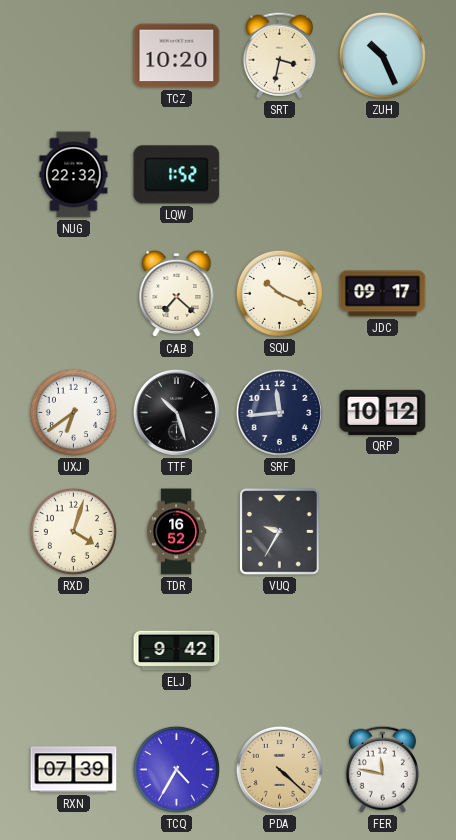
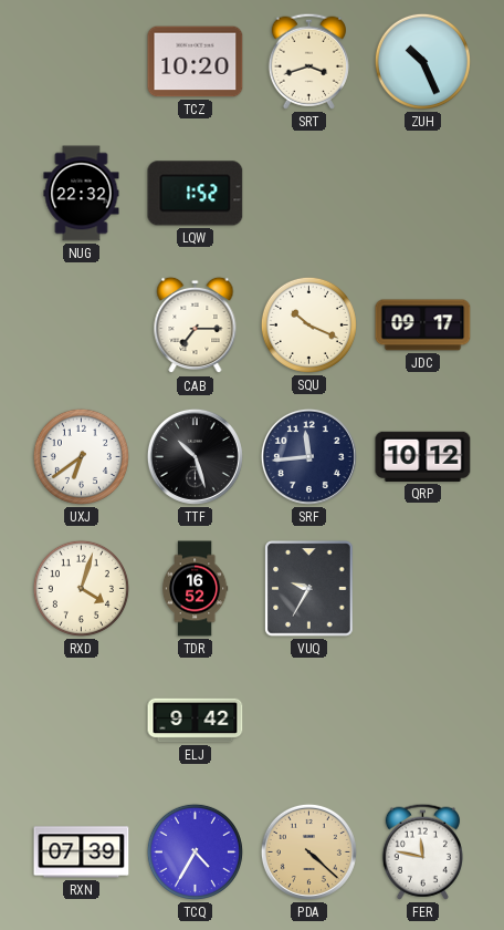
SRT: 3:32 -> 3:42
CAB: 7:22 -> 7:15
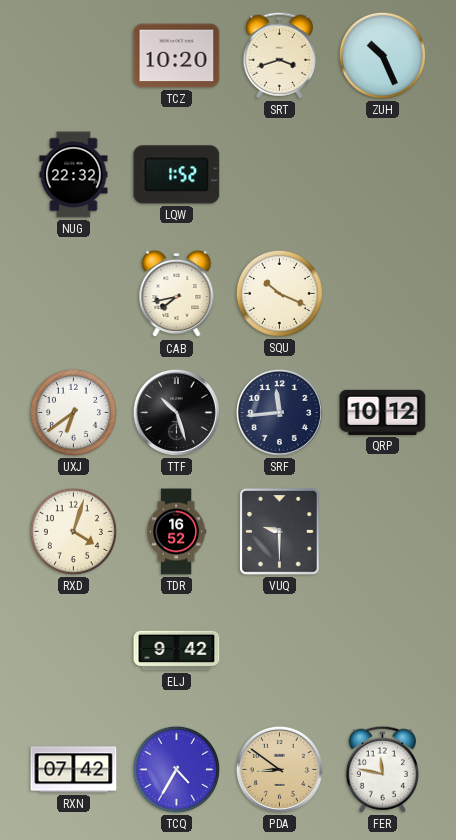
CAB: 7:15 -> 7:43
JDC: 09:17 -> none
VUQ: 9:35 -> 9:30
RXN: 07:39 -> 07:42
PDA: 4:22 -> 8:51
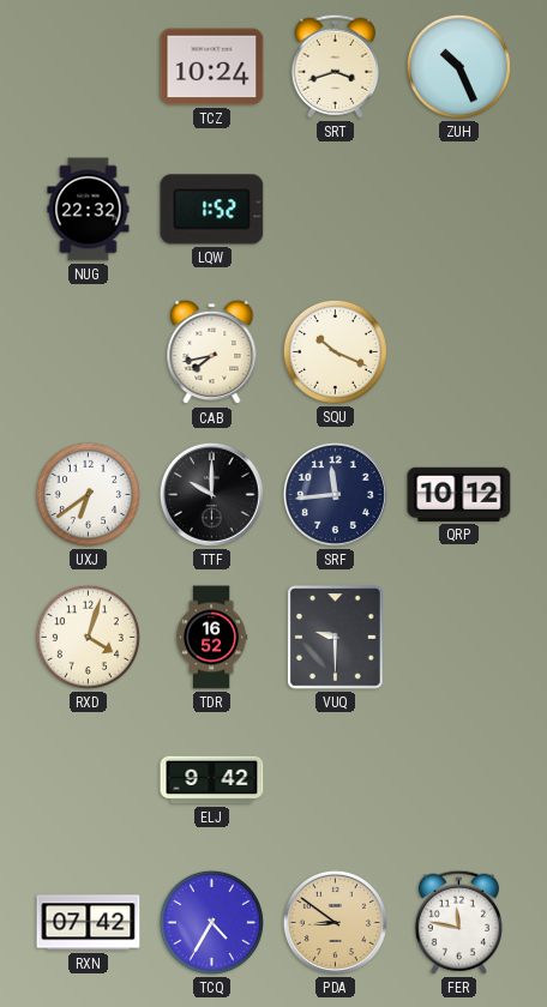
TCZ: 10:20 -> 10:24
TTF: 10:27 -> 10:00
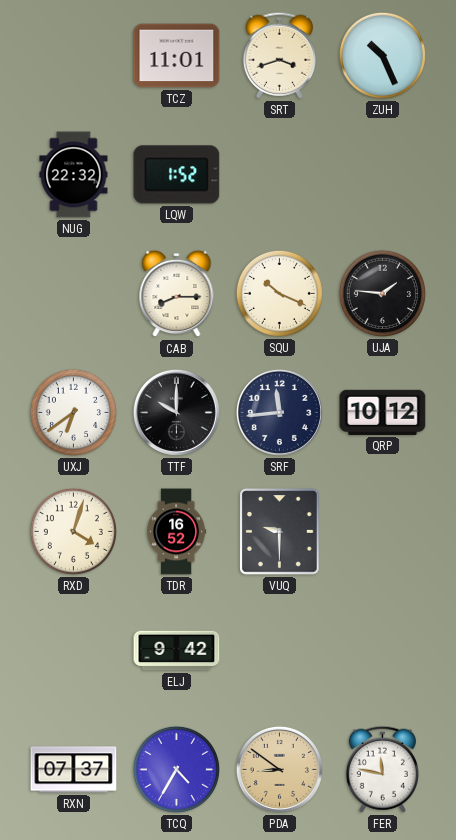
TCZ: 10:24 -> 11:01
CAB: 7:43 -> 8:15
UJA: none -> 1:46
RXN: 07:42 -> 07:37
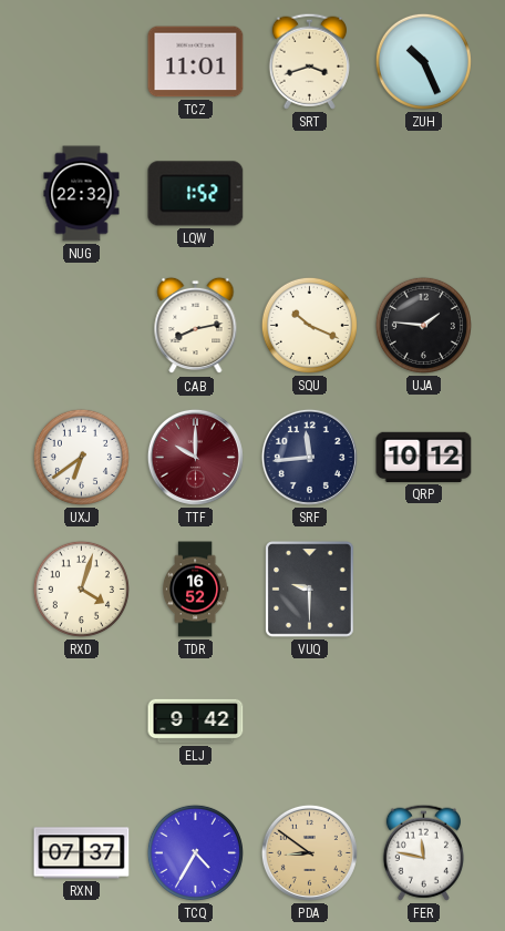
CAB: 8:15 -> 8:13
TTF dial: black -> burgundy
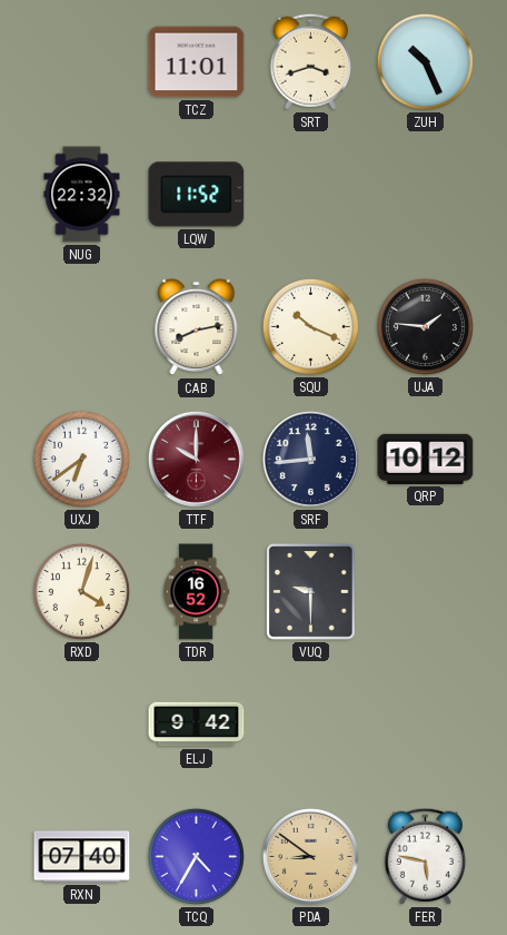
LQW: 1:52 -> 11:52
RXN: 07:37 -> 07:40
FER: 11:47 -> 5:47
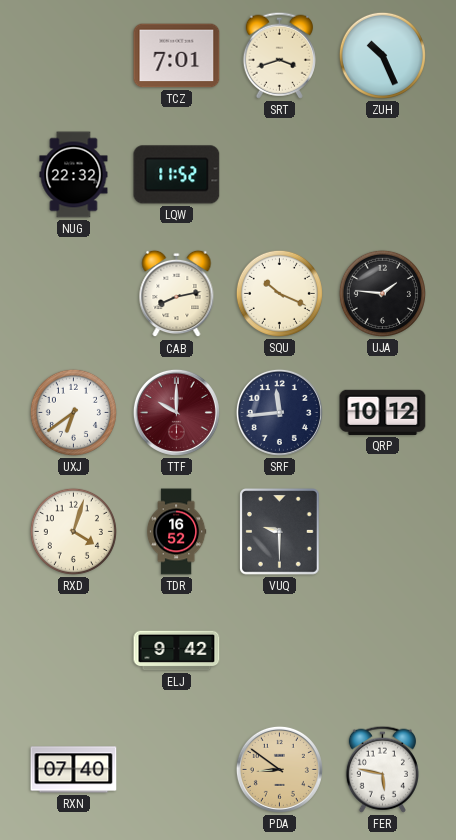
TCZ: 11:01 -> 7:01
TCQ: 4:35 -> none
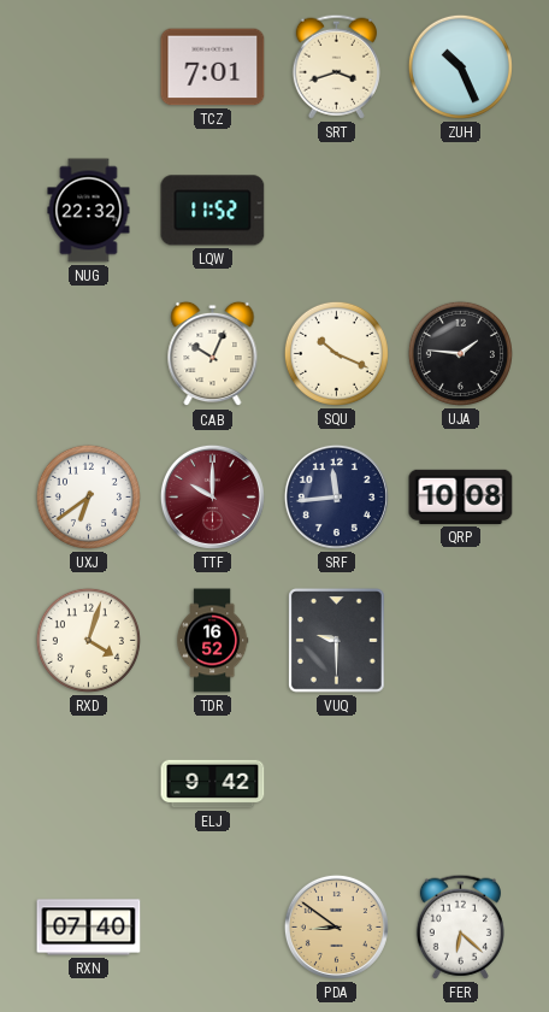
CAB: 8:13 -> 10:04
QRP: 10:12 -> 10:08
FER: 5:47 -> 6:22
